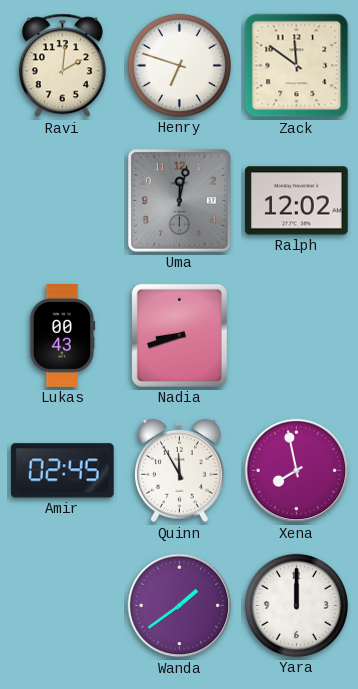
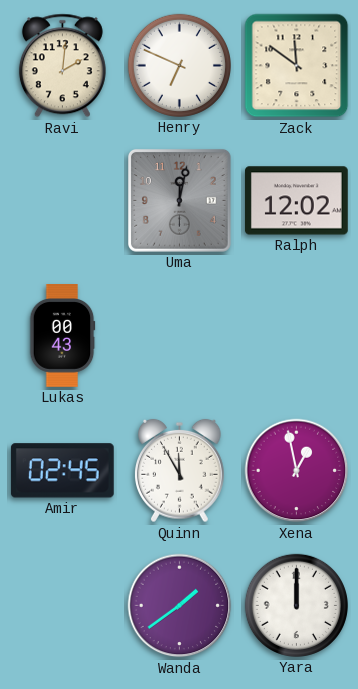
Henry: 6:48 -> 6:49
Nadia: 8:42 -> none
Xena: 7:58 -> 12:58
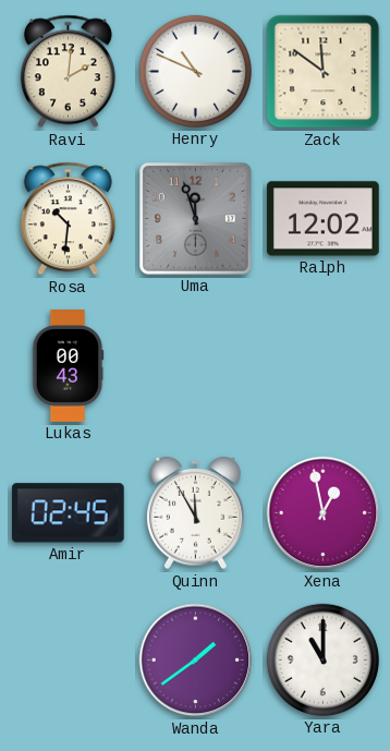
Henry: 6:49 -> 10:49
Rosa: none -> 10:31
Uma: 12:02 -> 11:57
Yara: 12:00 -> 11:00
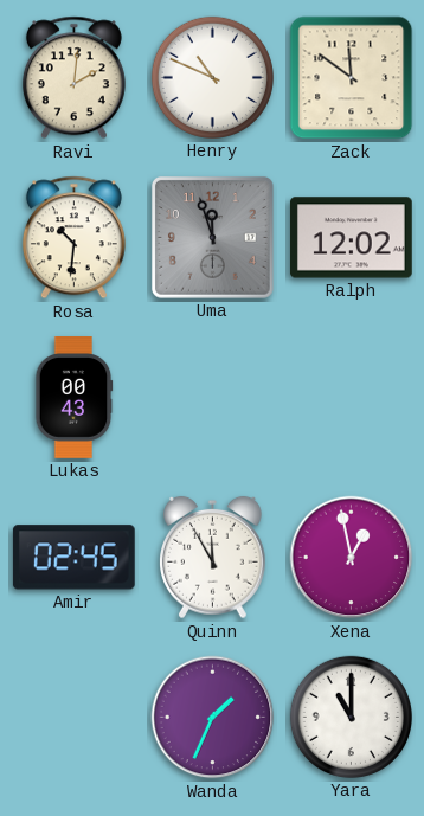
Wanda: 1:39 -> 1:34
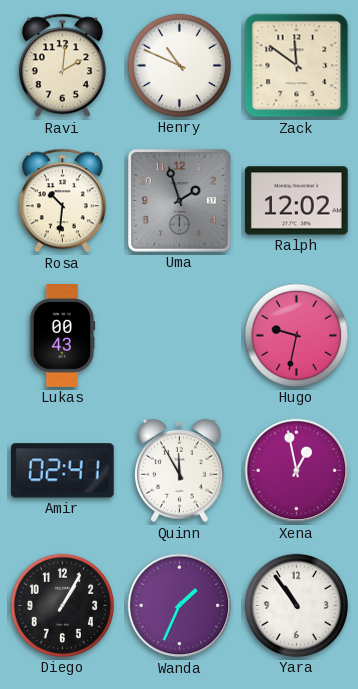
Uma: 11:57 -> 1:57
Hugo: none -> 9:32
Amir: 02:45 -> 02:41
Diego: none -> 1:05
Yara: 11:00 -> 10:54
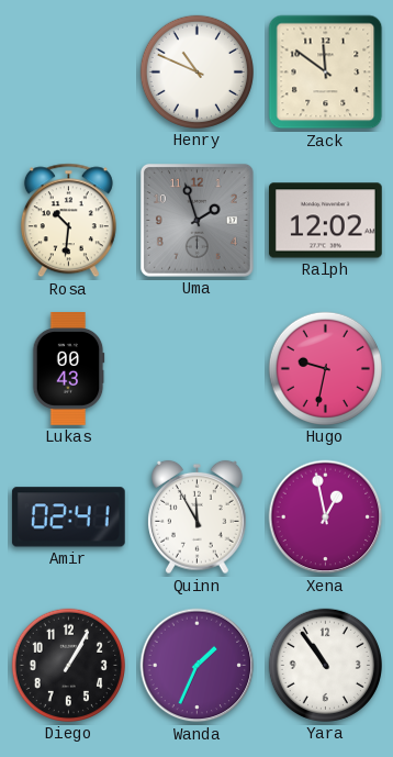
Ravi: 2:01 -> none
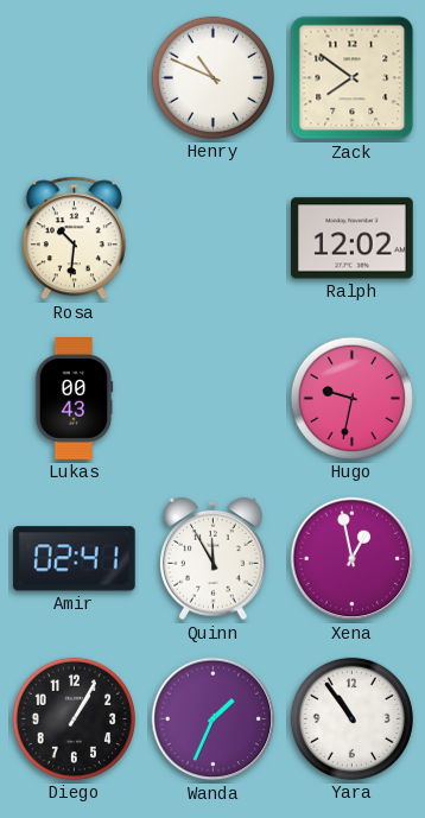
Zack: 11:51 -> 7:51
Uma: 1:57 -> none
